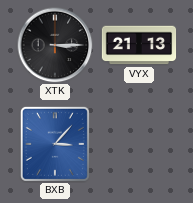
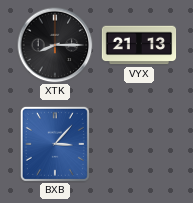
XTK: 3:15 -> 8:15
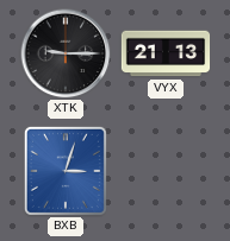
XTK: 8:15 -> 9:15
BXB: 3:07 -> 3:03
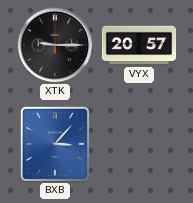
VYX: 21:13 -> 20:57
BXB: 3:03 -> 3:07
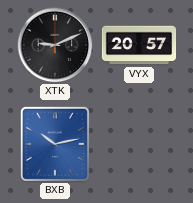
XTK: 9:15 -> 9:11
BXB: 3:07 -> 10:13
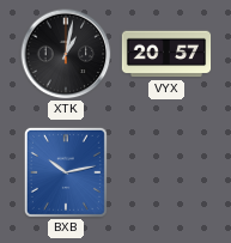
XTK: 9:11 -> 1:02
